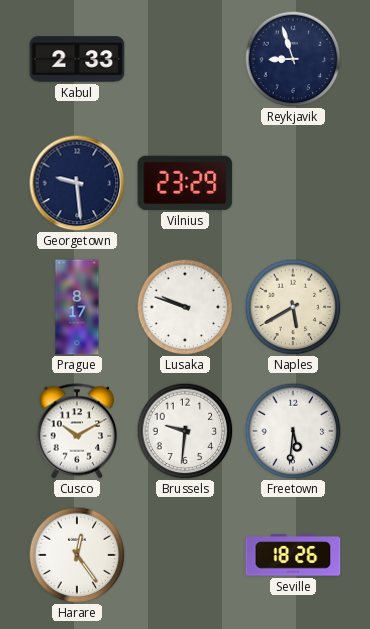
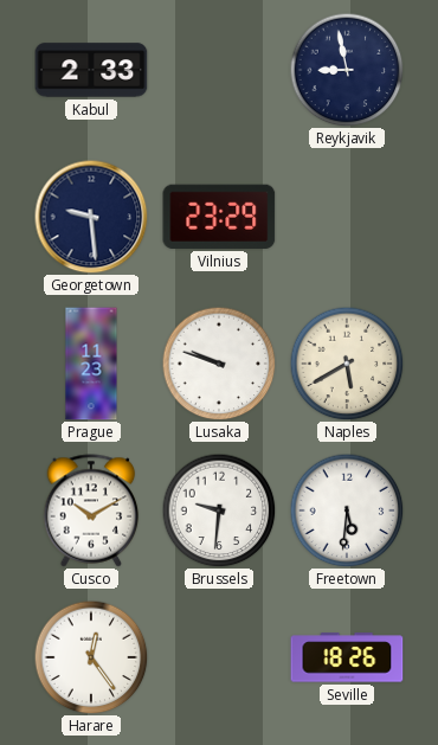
Reykjavik: 8:57 -> 8:58
Prague: 8:17 -> 11:23
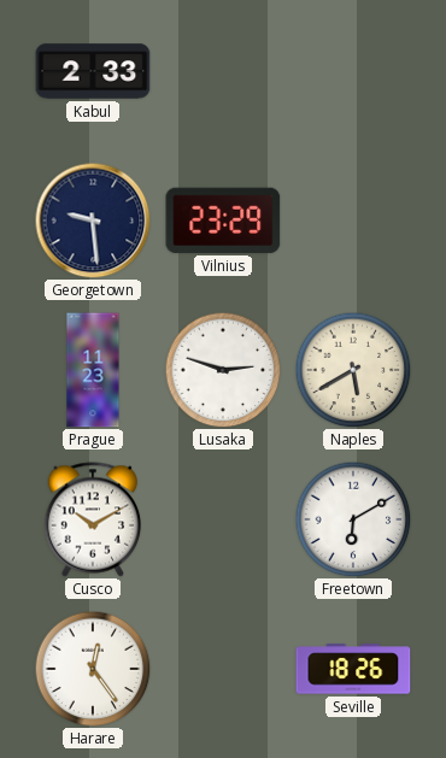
Reykjavik: 8:58 -> none
Lusaka: 9:48 -> 2:48
Brussels: 9:31 -> none
Freetown: 5:31 -> 6:10
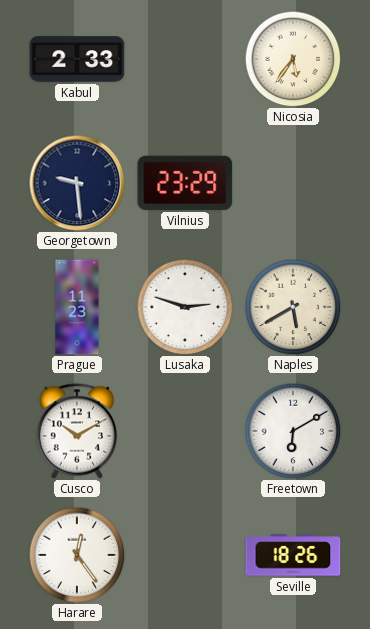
Nicosia: none -> 5:36
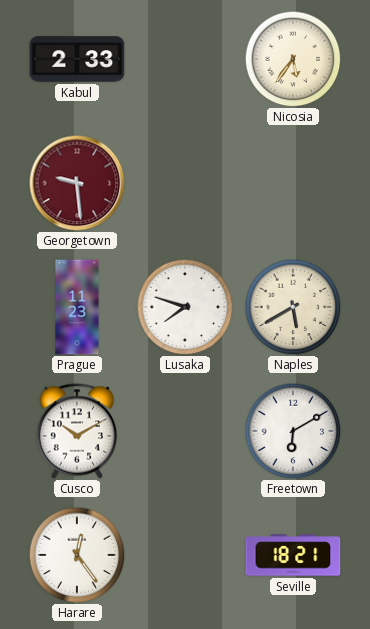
Georgetown dial: navy -> burgundy
Vilnius: 23:29 -> none
Lusaka: 2:48 -> 7:48
Seville: 18:26 -> 18:21
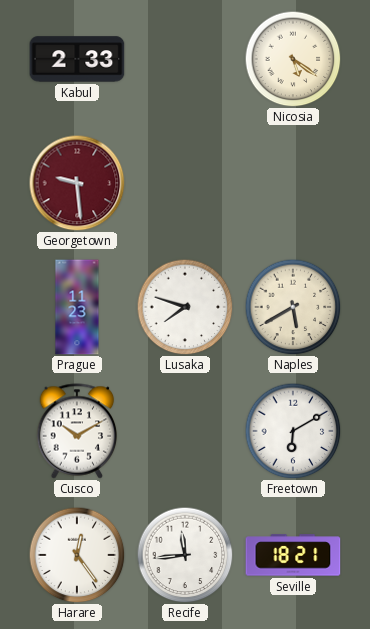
Nicosia: 5:36 -> 5:21
Recife: none -> 11:44
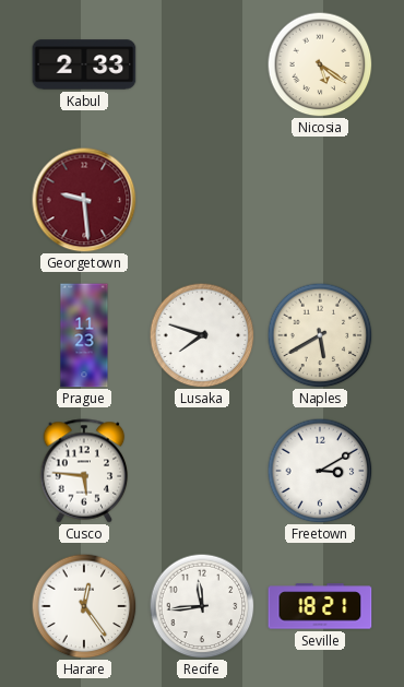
Cusco: 10:10 -> 5:46
Freetown: 6:10 -> 3:10
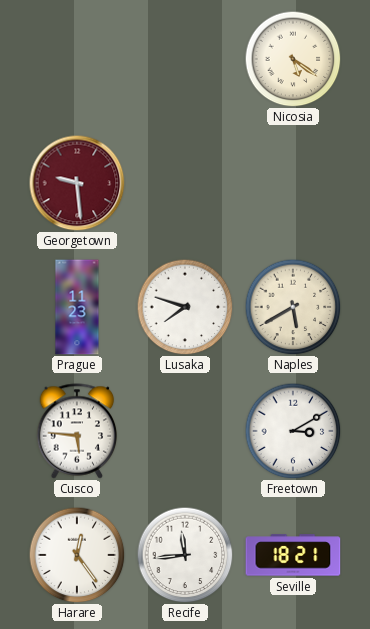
Kabul: 2:33 -> none
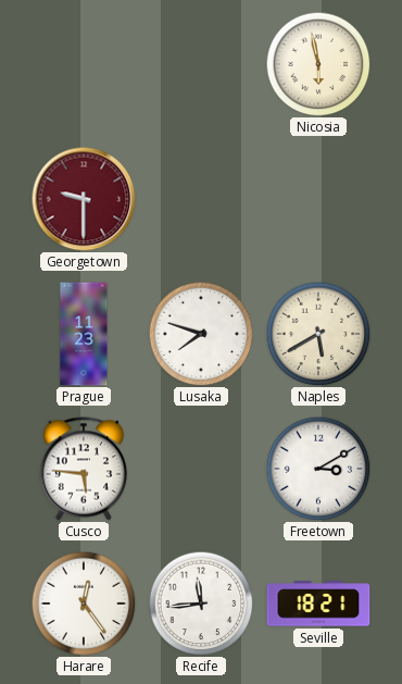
Nicosia: 5:21 -> 5:58
Georgetown: 9:29 -> 9:30
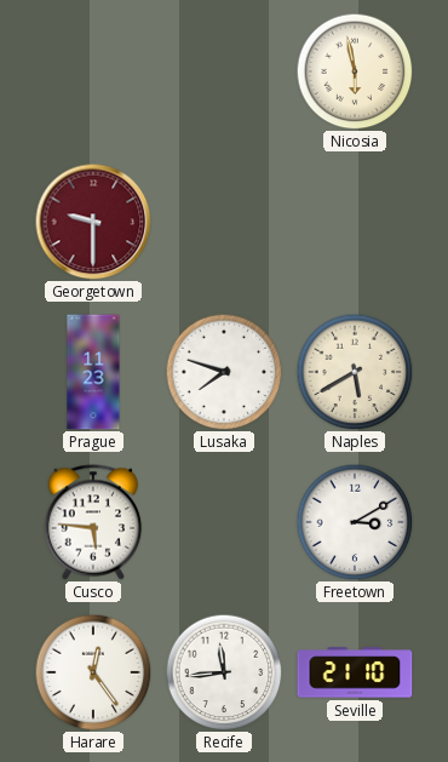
Seville: 18:21 -> 21:10
